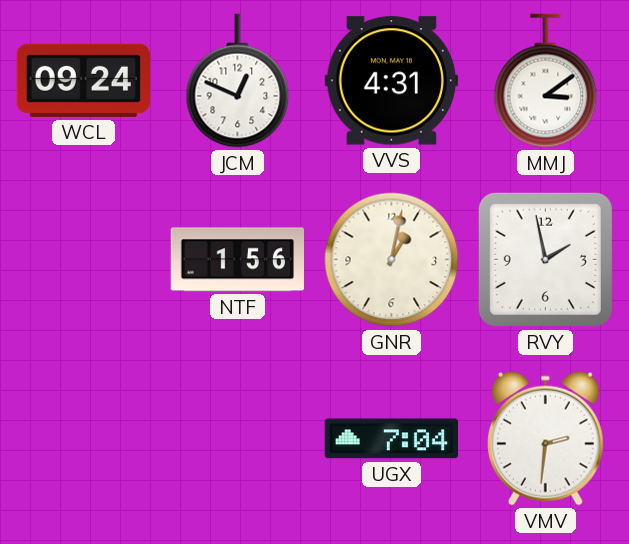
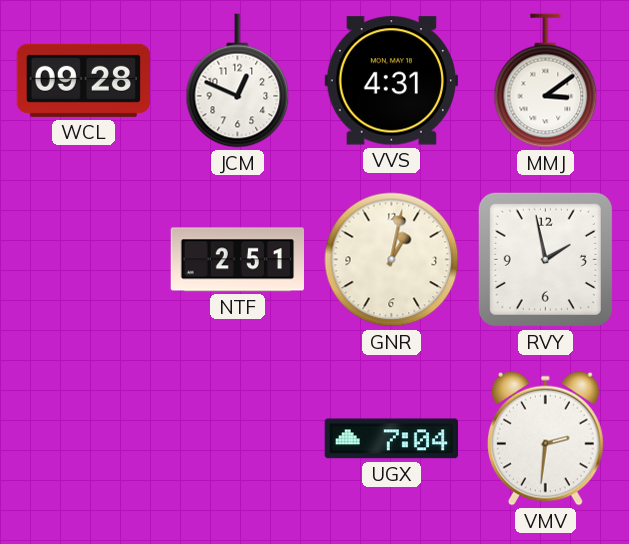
WCL: 09:24 -> 09:28
NTF: 1:56 -> 2:51
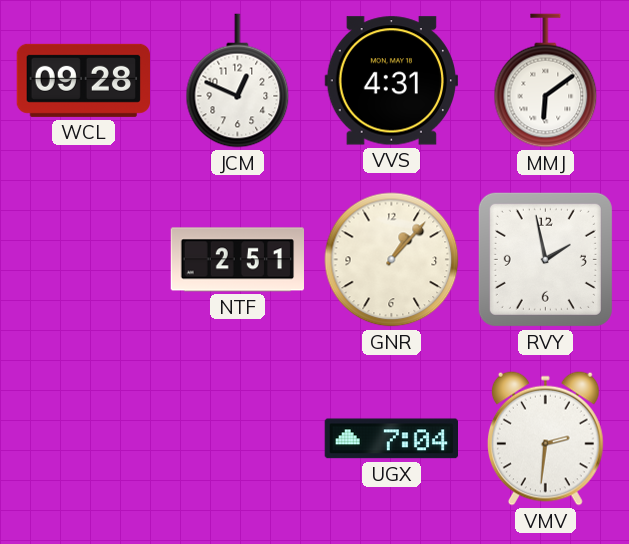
MMJ: 3:09 -> 6:09
GNR: 1:02 -> 1:07
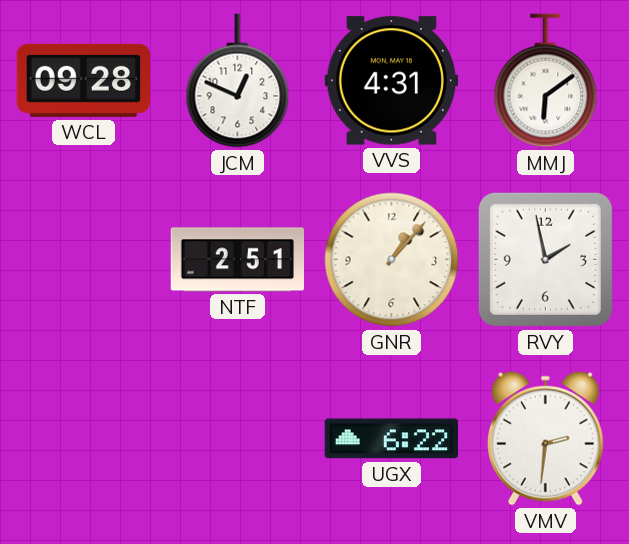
UGX: 7:04 -> 6:22
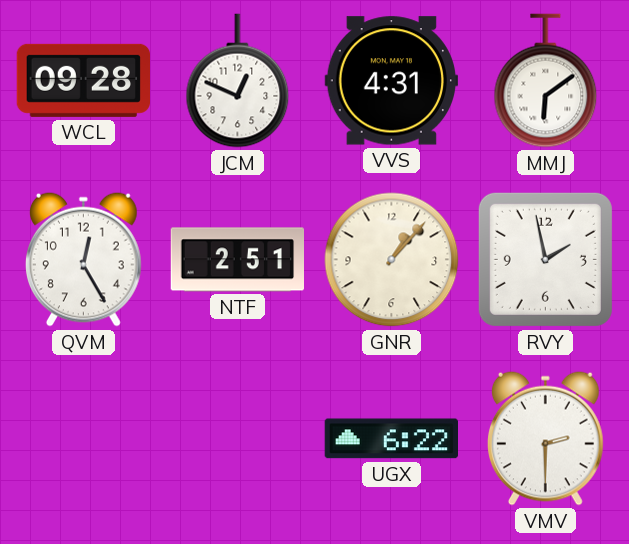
QVM: none -> 12:25
VMV: 2:31 -> 2:30
